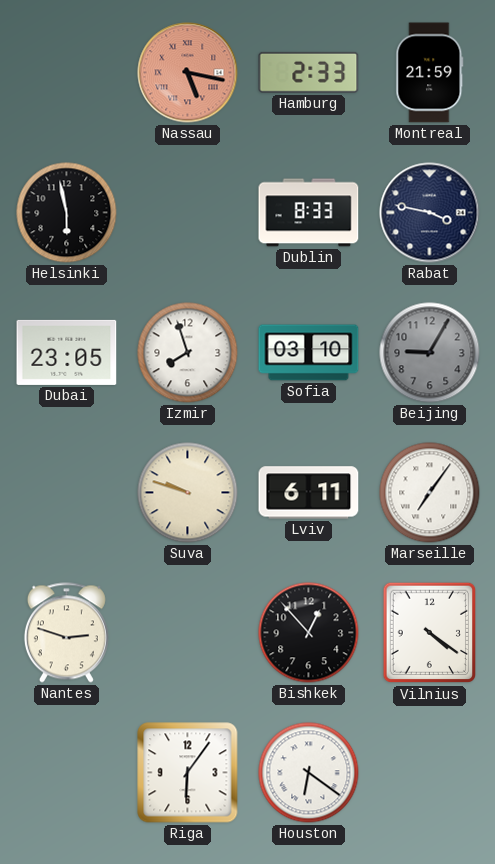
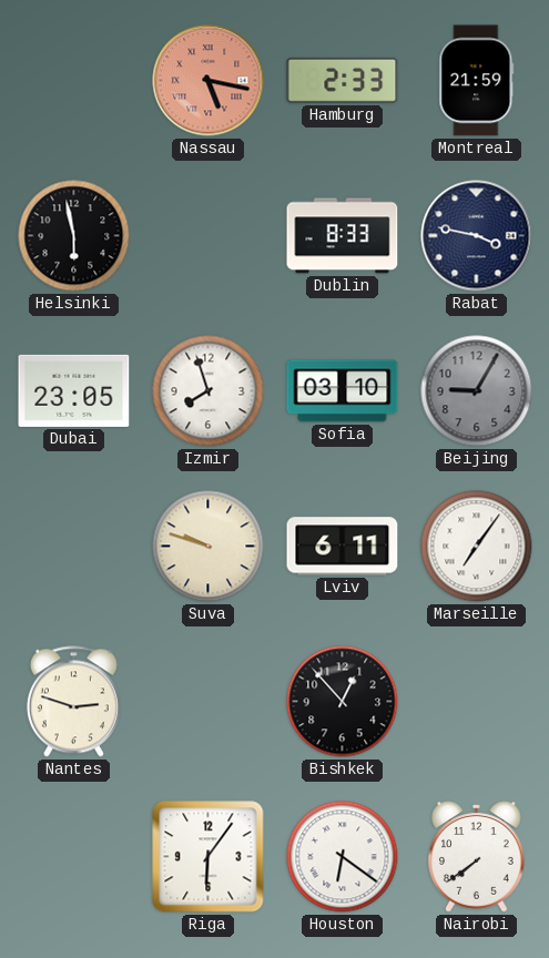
Vilnius: 4:21 -> none
Nairobi: none -> 7:39
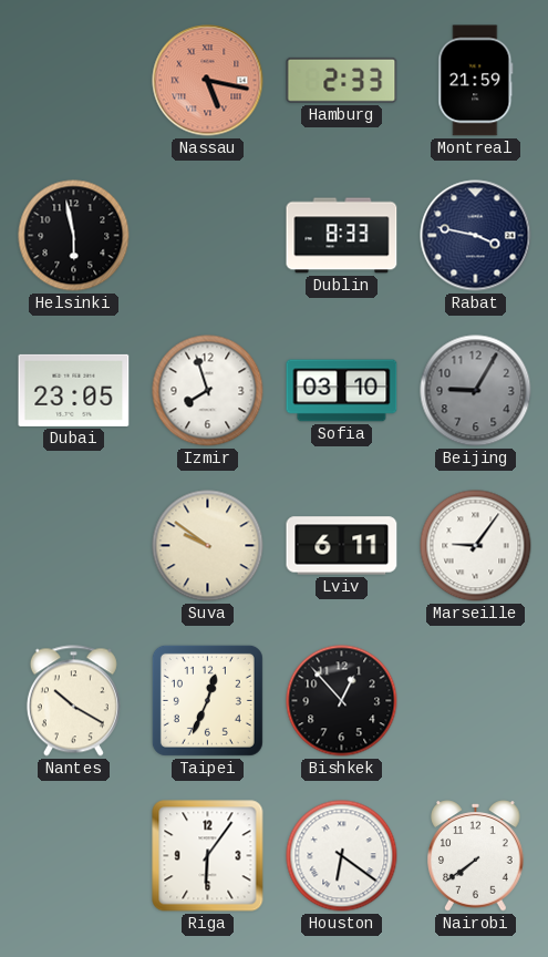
Suva: 9:48 -> 9:51
Marseille: 7:06 -> 9:06
Nantes: 2:48 -> 10:20
Taipei: none -> 12:34
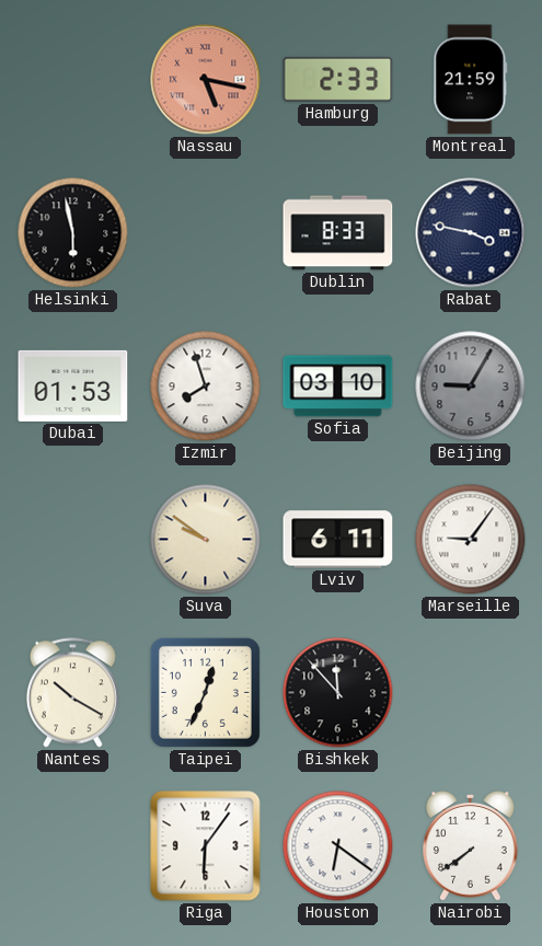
Dubai: 23:05 -> 01:53
Bishkek: 12:53 -> 11:53
